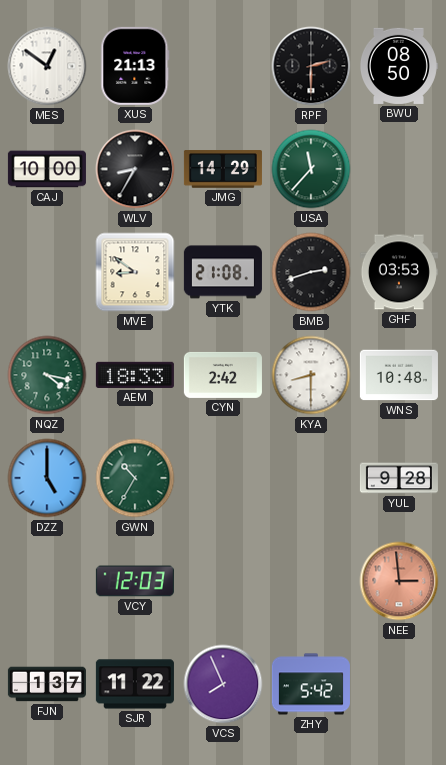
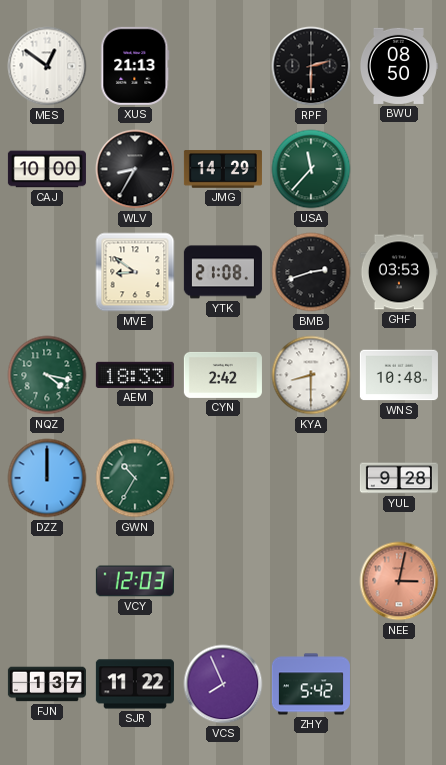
DZZ: 5:00 -> 12:00
NEE: 2:59 -> 3:02
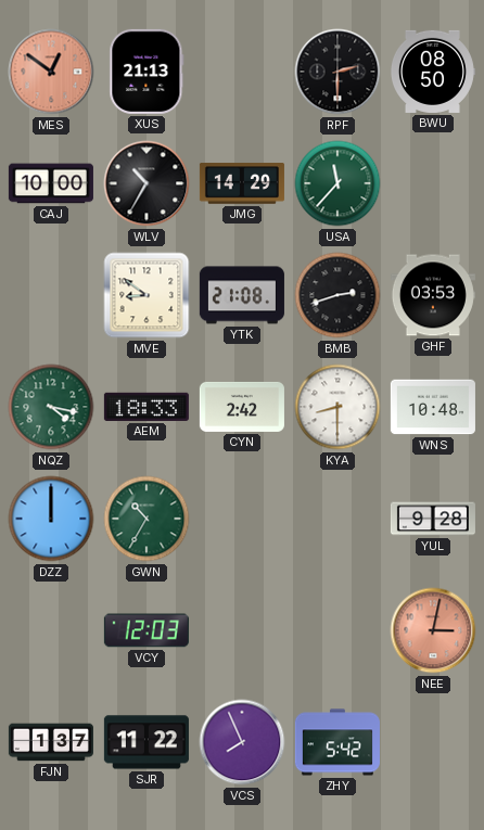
MES dial: white -> salmon
WLV: 8:35 -> 10:35
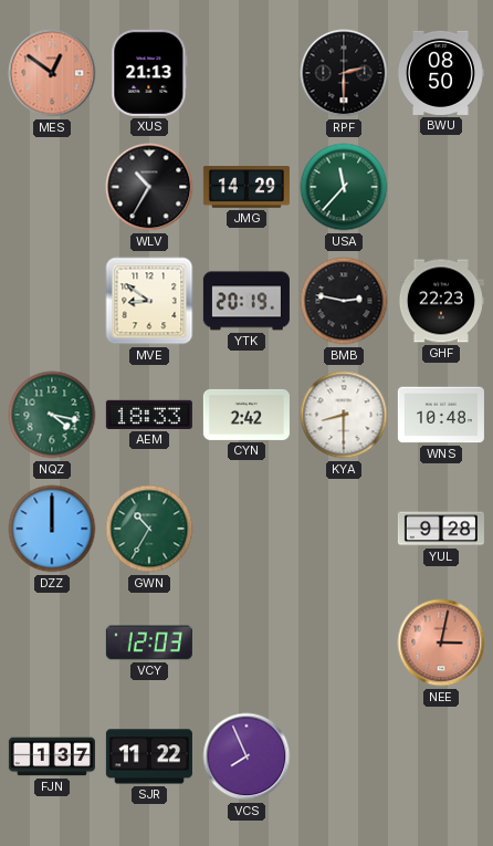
CAJ: 10:00 -> none
YTK: 21:08 -> 20:19
BMB: 2:42 -> 2:47
GHF: 03:53 -> 22:23
ZHY: 5:42 -> none
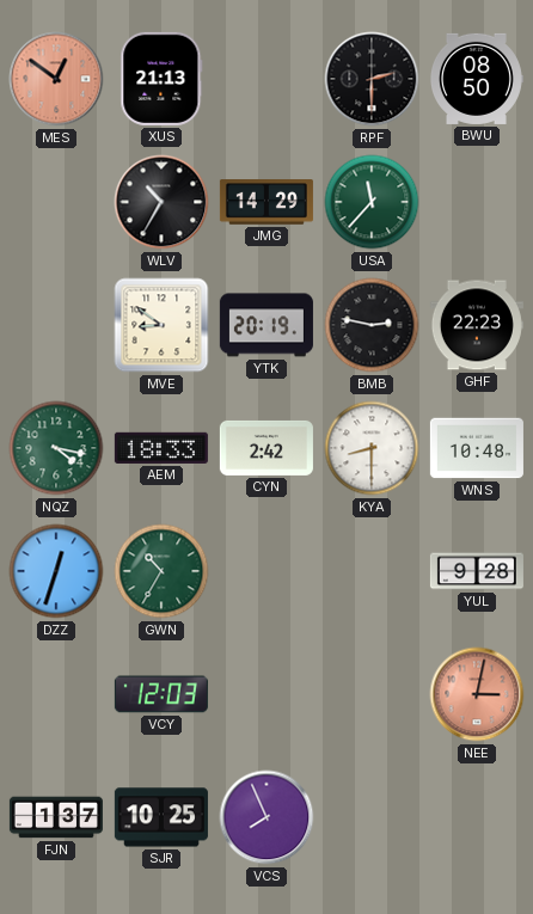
DZZ: 12:00 -> 12:33
SJR: 11:22 -> 10:25
